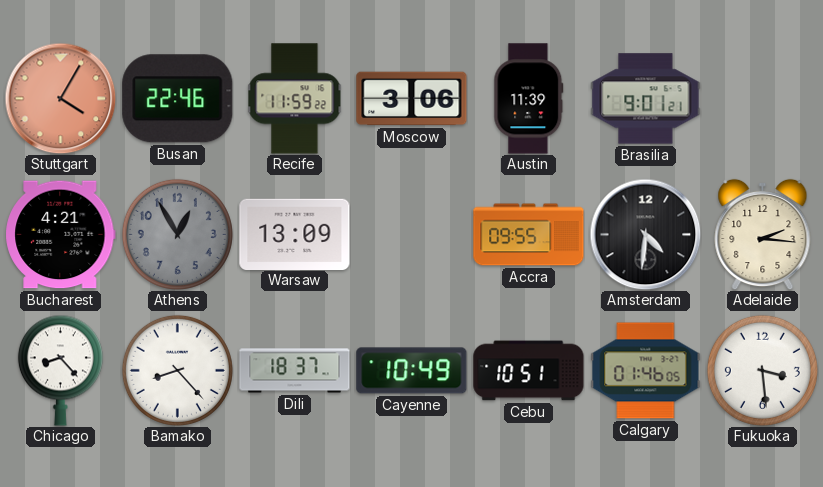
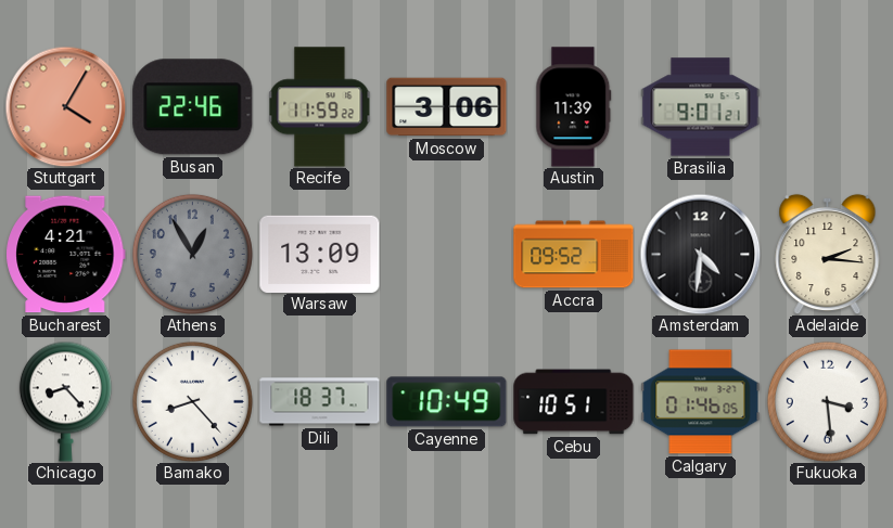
Accra: 09:55 -> 09:52
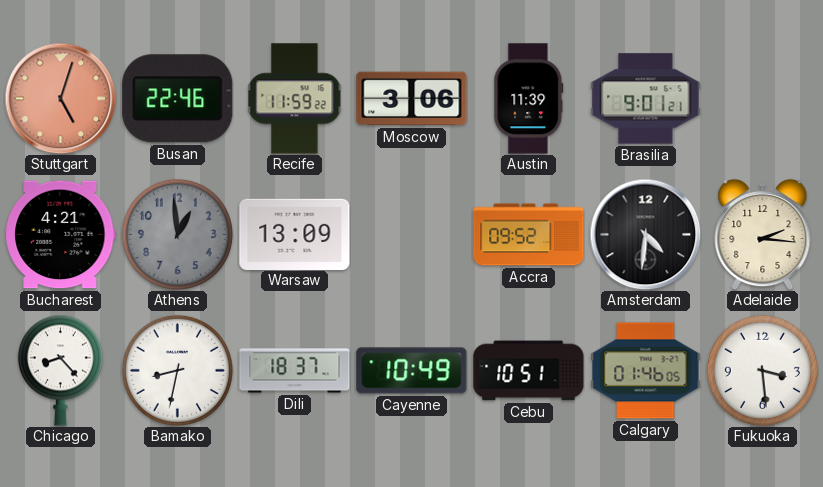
Stuttgart: 4:05 -> 5:03
Athens: 12:55 -> 12:59
Bamako: 8:23 -> 8:32
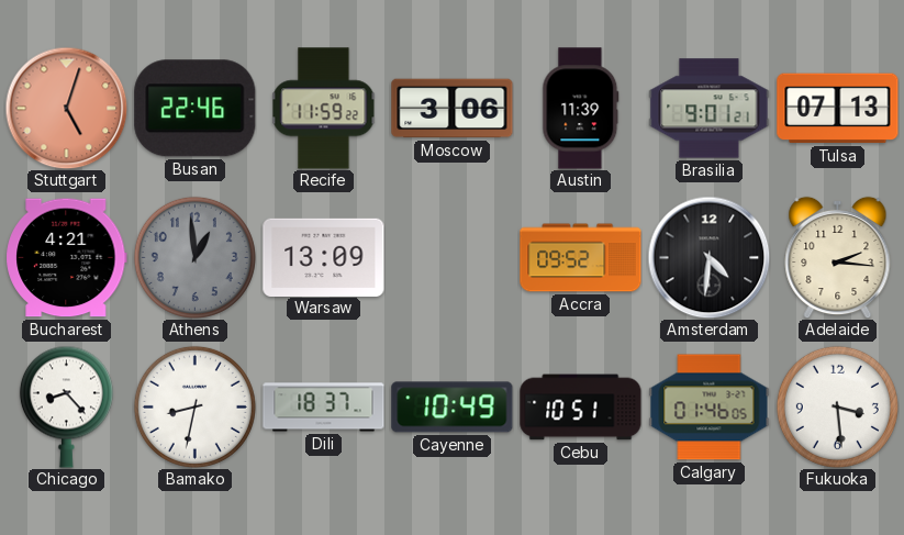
Tulsa: none -> 07:13
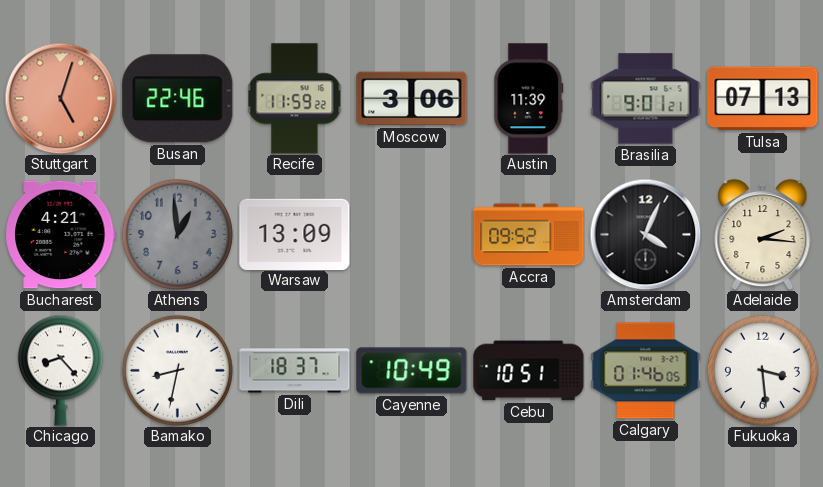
Amsterdam: 4:31 -> 4:04
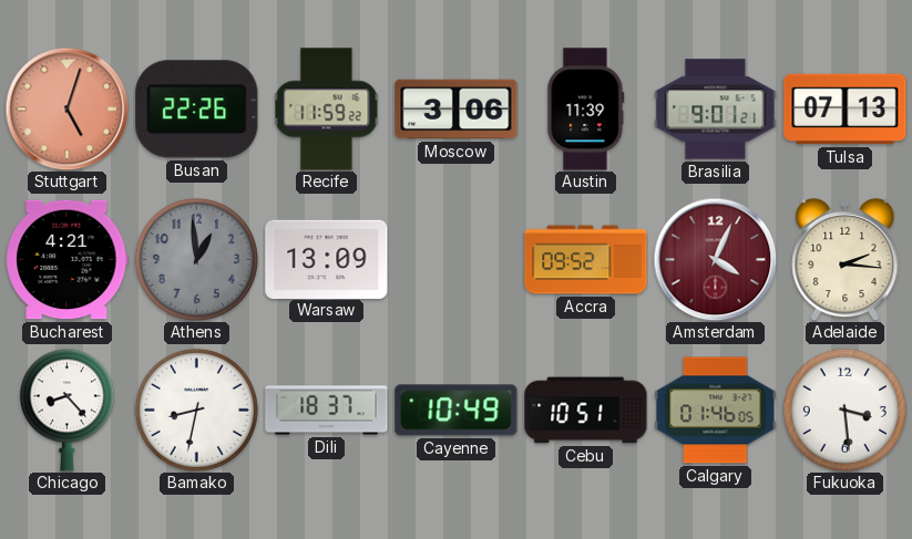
Busan: 22:46 -> 22:26
Amsterdam dial: black -> burgundy
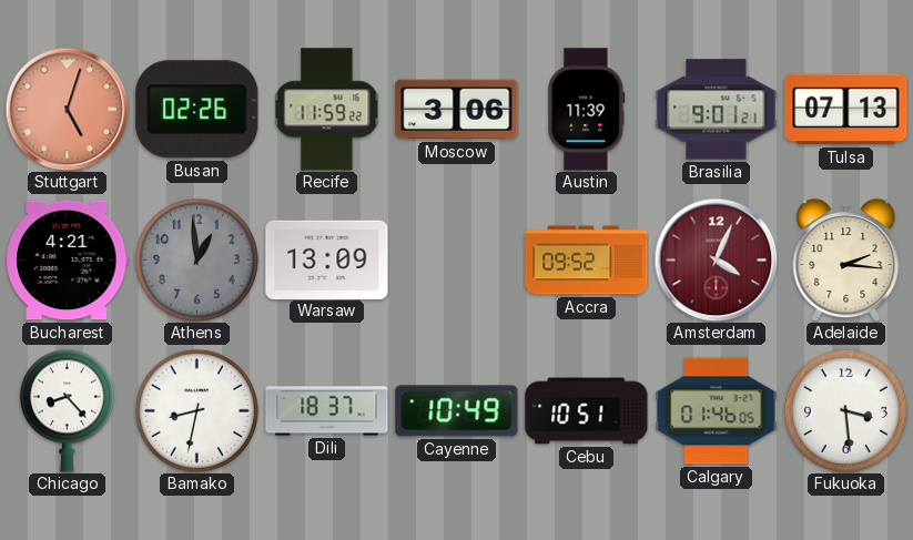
Busan: 22:26 -> 02:26
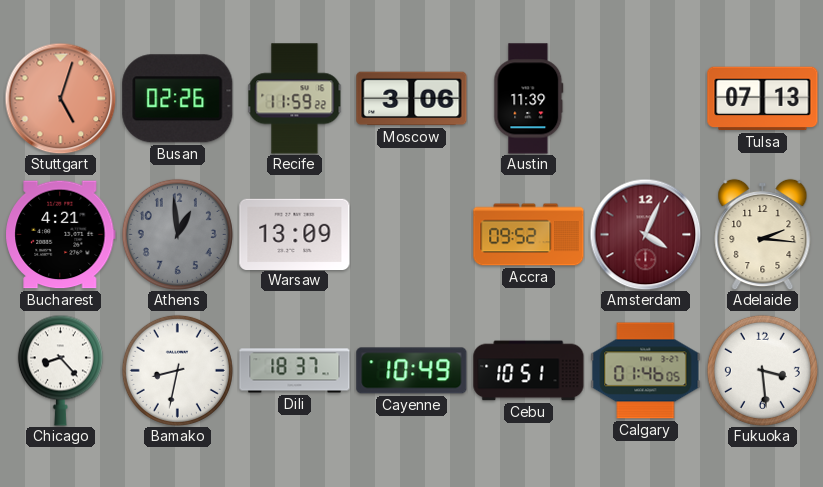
Brasilia: 9:01 -> none
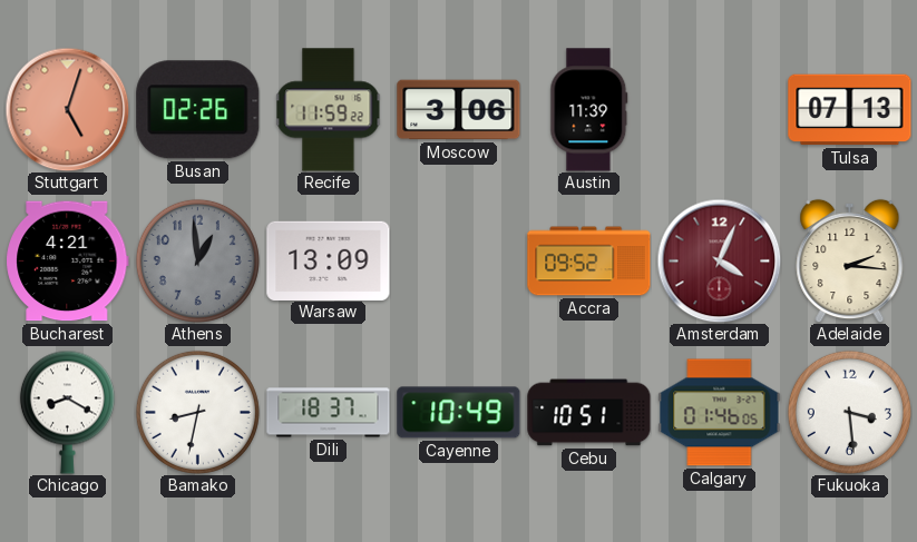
Chicago: 8:23 -> 8:20
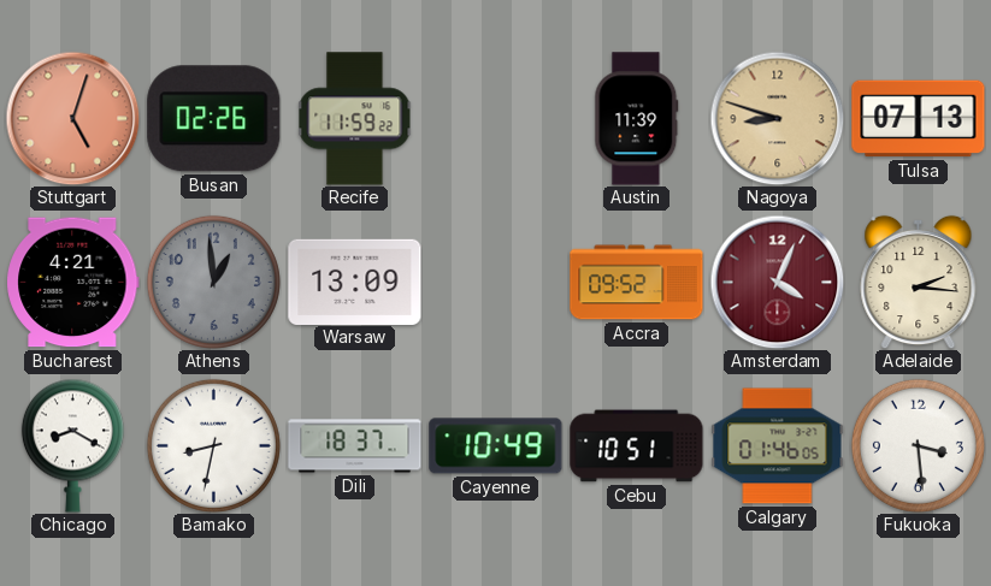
Moscow: 3:06 -> none
Nagoya: none -> 8:48
